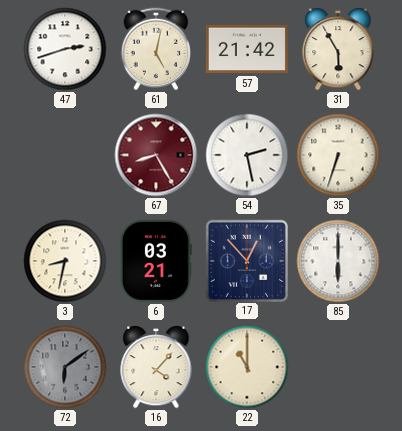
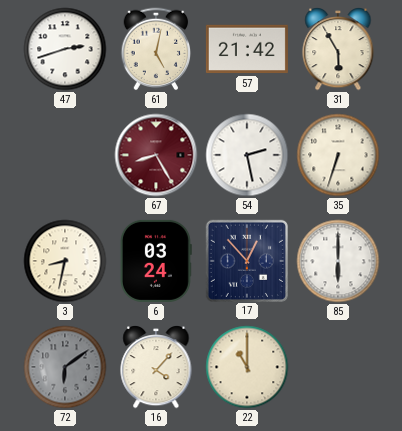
6: 03:21 -> 03:24
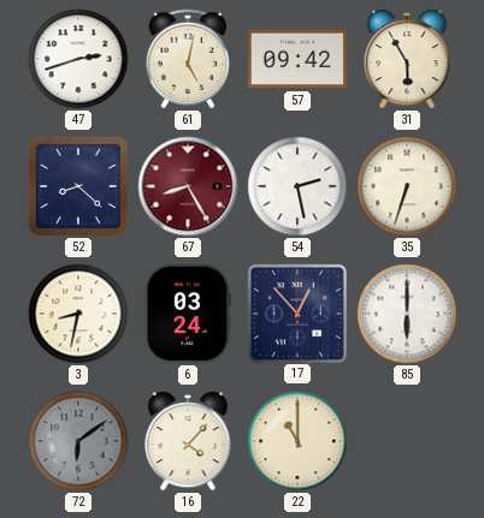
57: 21:42 -> 09:42
52: none -> 8:22
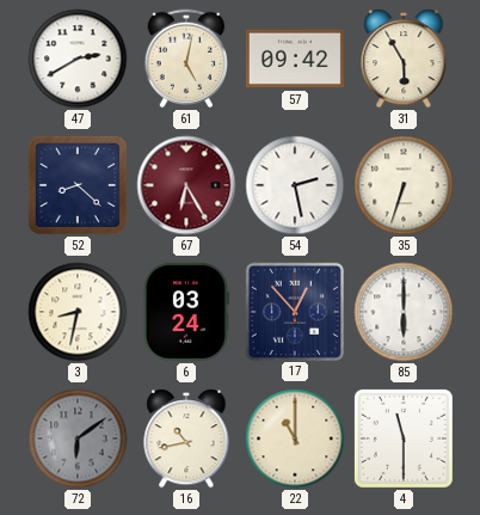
47: 2:42 -> 2:40
67: 8:25 -> 6:25
16: 4:07 -> 10:43
4: none -> 11:30
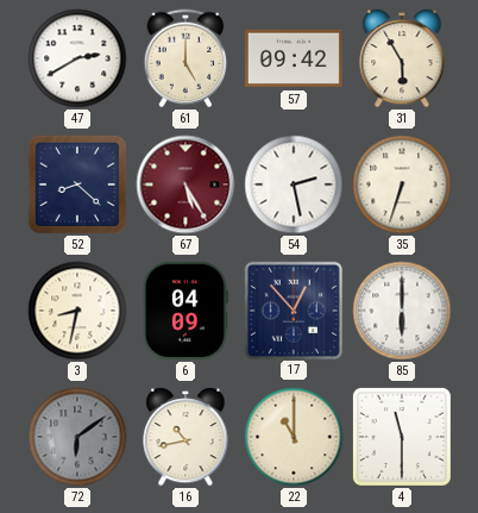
61: 5:02 -> 5:00
67: 6:25 -> 5:25
6: 03:24 -> 04:09
